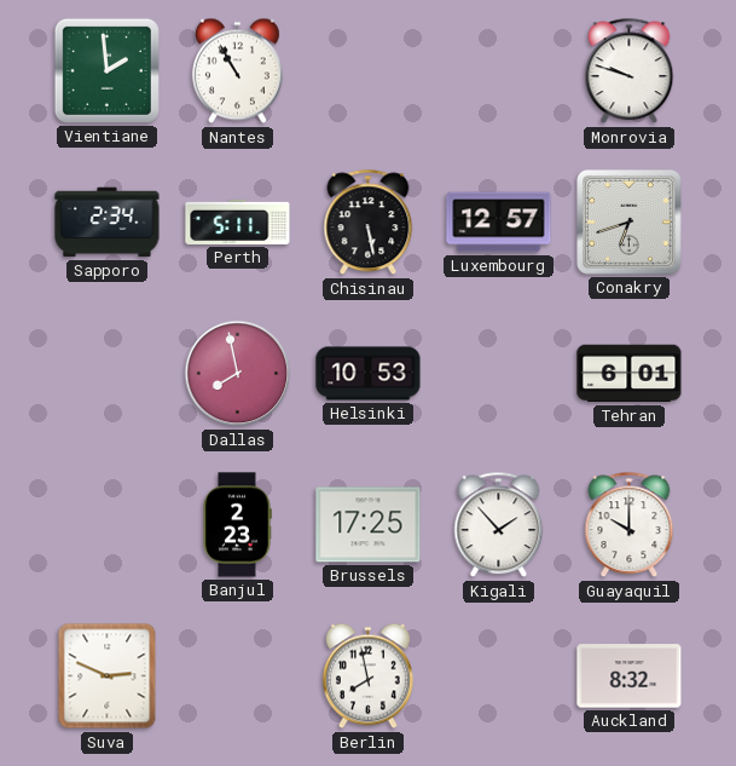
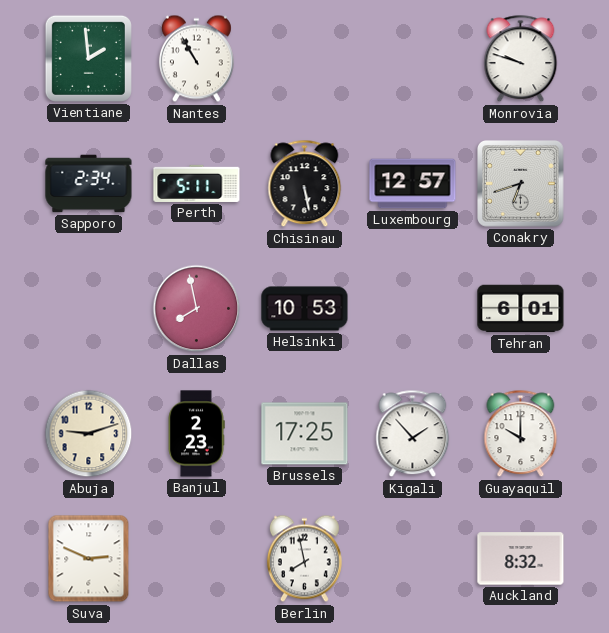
Abuja: none -> 9:12
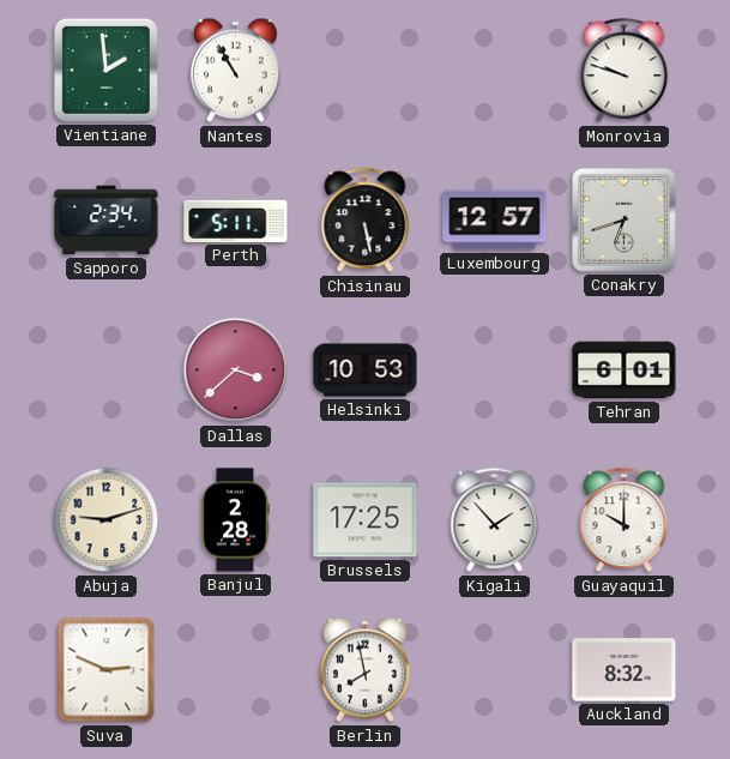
Dallas: 7:58 -> 3:38
Banjul: 2:23 -> 2:28
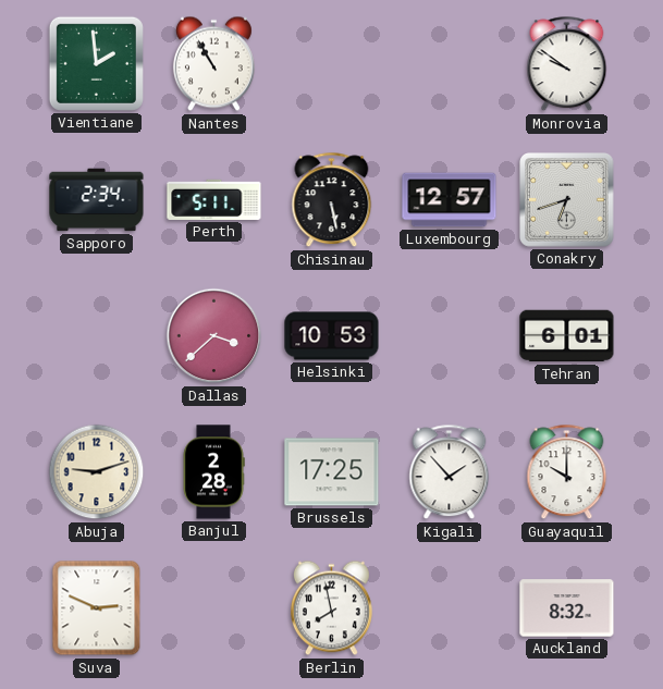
Monrovia: 9:48 -> 9:51
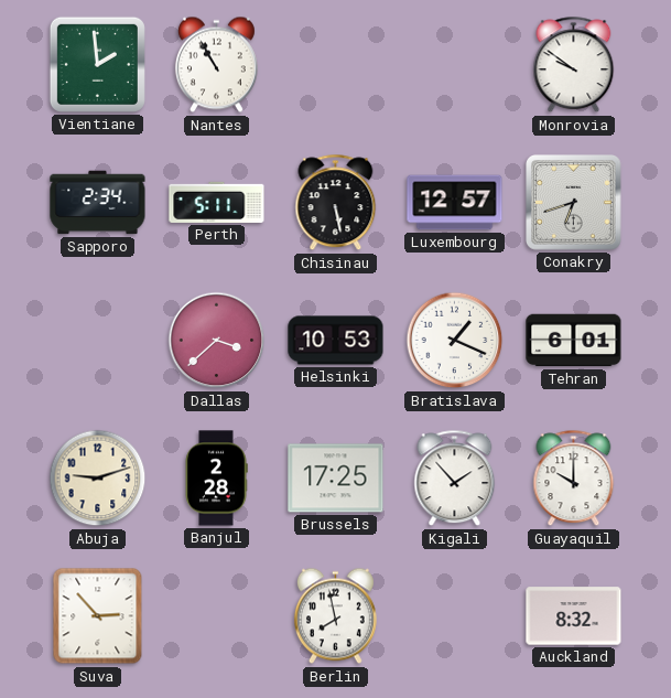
Bratislava: none -> 1:19
Suva: 2:49 -> 2:53
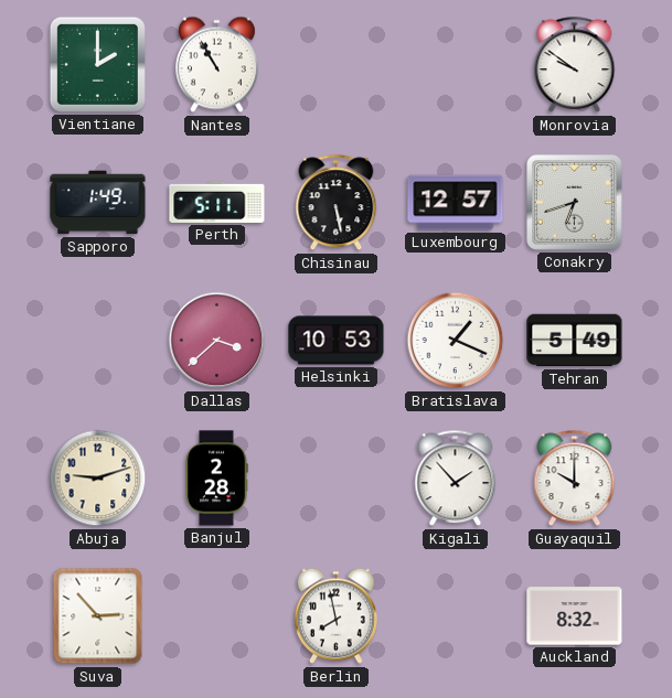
Vientiane: 1:59 -> 2:00
Sapporo: 2:34 -> 1:49
Tehran: 6:01 -> 5:49
Brussels: 17:25 -> none
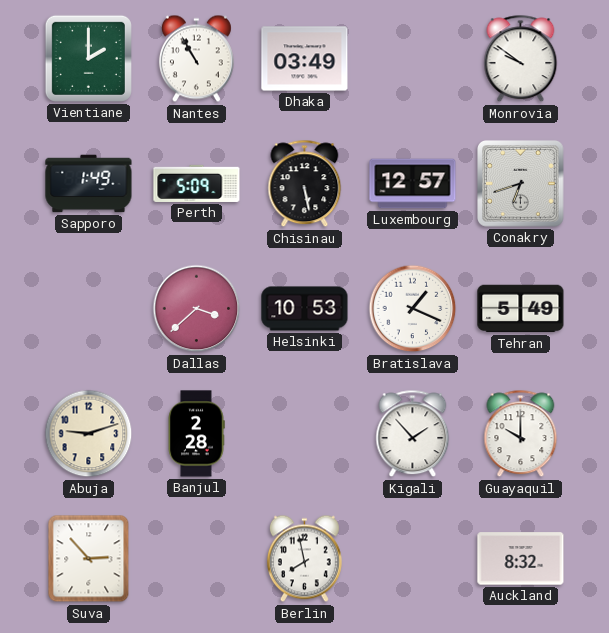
Dhaka: none -> 03:49
Perth: 5:11 -> 5:09
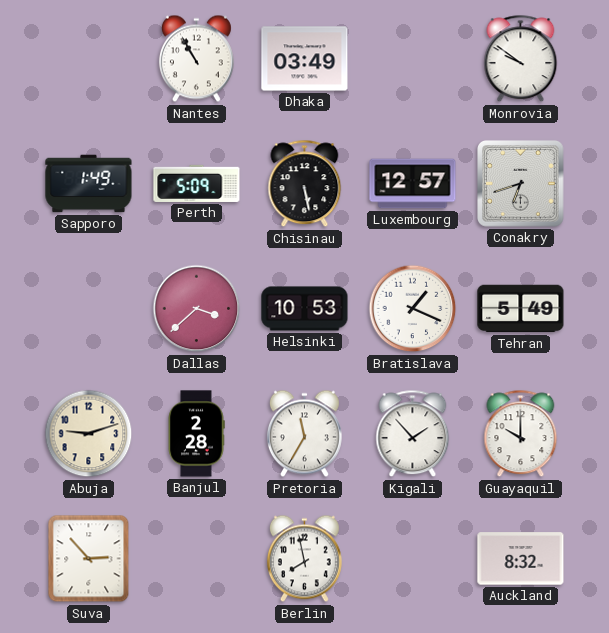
Vientiane: 2:00 -> none
Pretoria: none -> 11:35
